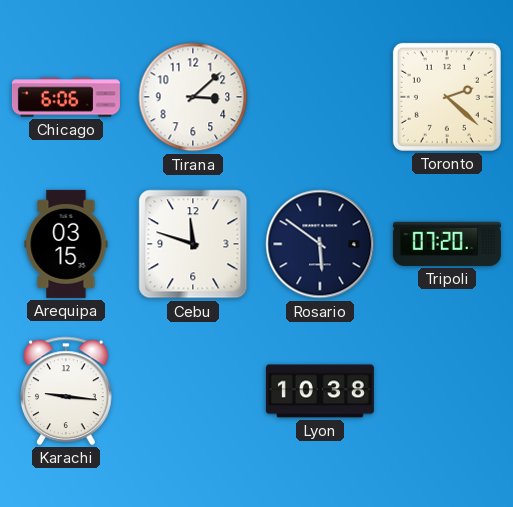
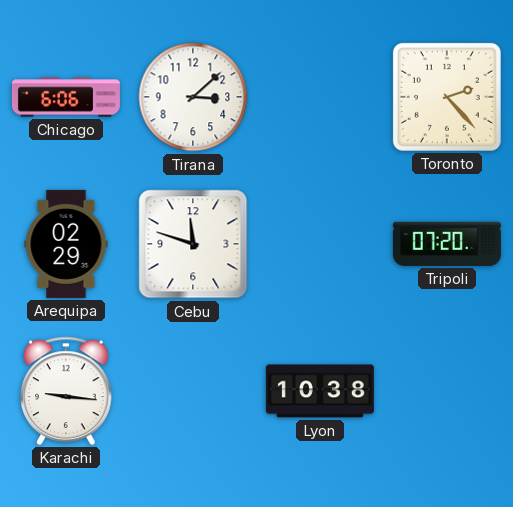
Toronto: 2:22 -> 2:23
Arequipa: 03:15 -> 02:29
Rosario: 5:51 -> none
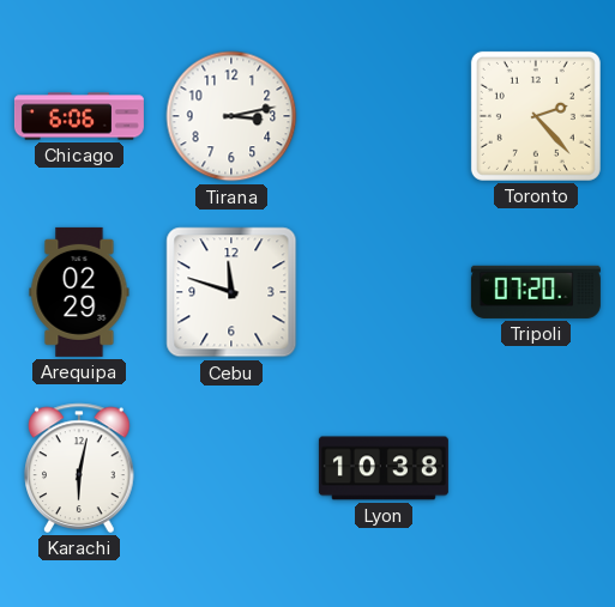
Tirana: 3:08 -> 3:13
Karachi: 9:16 -> 6:02
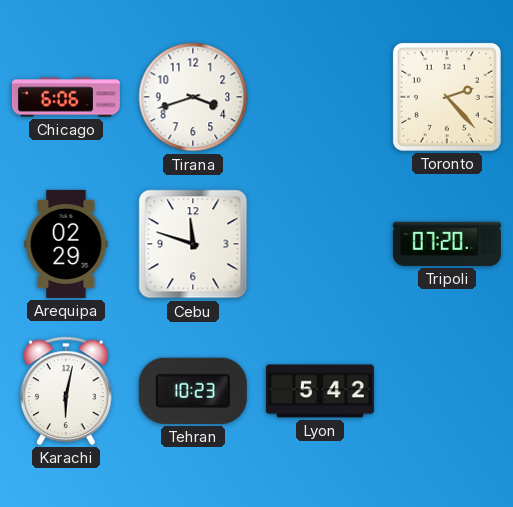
Tirana: 3:13 -> 3:42
Tehran: none -> 10:23
Lyon: 10:38 -> 5:42
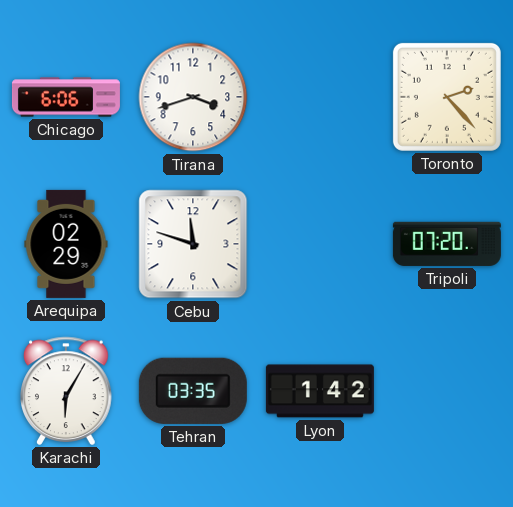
Karachi: 6:02 -> 6:05
Tehran: 10:23 -> 03:35
Lyon: 5:42 -> 1:42
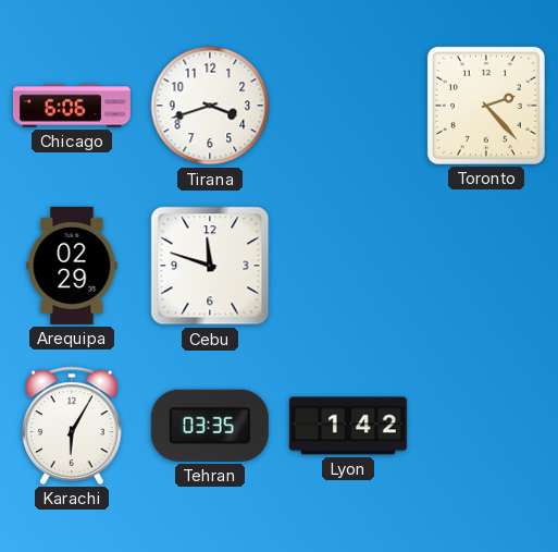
Tripoli: 07:20 -> none
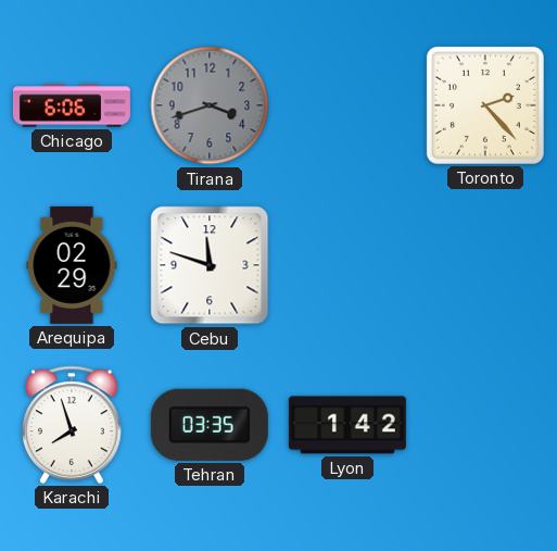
Tirana dial: white -> grey
Karachi: 6:05 -> 7:57
